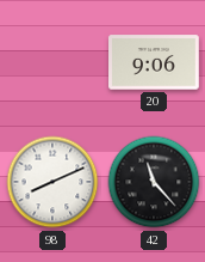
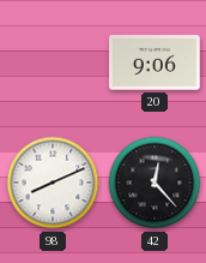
42: 11:23 -> 12:23
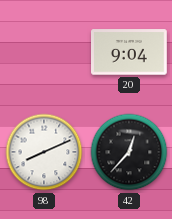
20: 9:06 -> 9:04
42: 12:23 -> 12:37
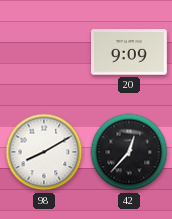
20: 9:04 -> 9:09
98: 8:11 -> 8:10
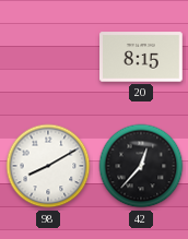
20: 9:09 -> 8:15
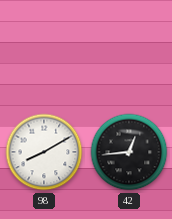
20: 8:15 -> none
42: 12:37 -> 12:44
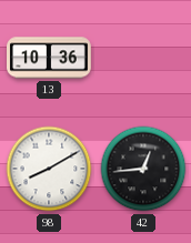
13: none -> 10:36
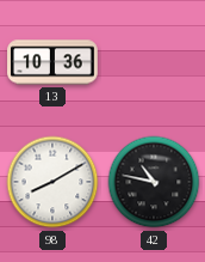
42: 12:44 -> 10:47
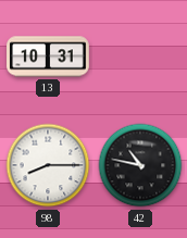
13: 10:36 -> 10:31
98: 8:10 -> 8:15
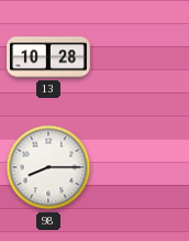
13: 10:31 -> 10:28
42: 10:47 -> none
